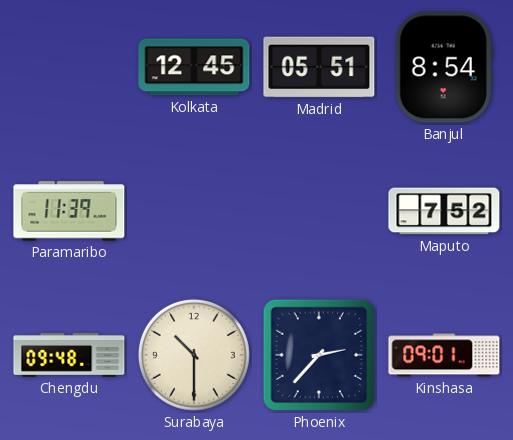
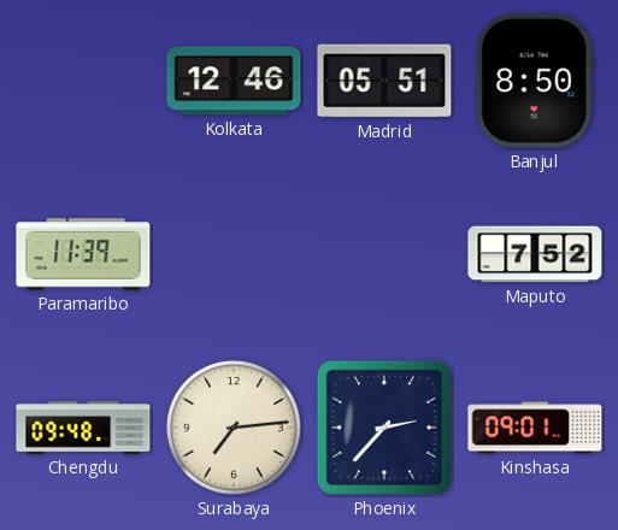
Kolkata: 12:45 -> 12:46
Banjul: 8:54 -> 8:50
Surabaya: 10:30 -> 7:14
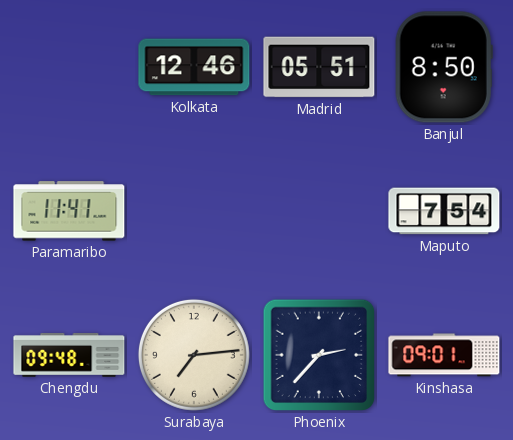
Paramaribo: 11:39 -> 11:41
Maputo: 7:52 -> 7:54
